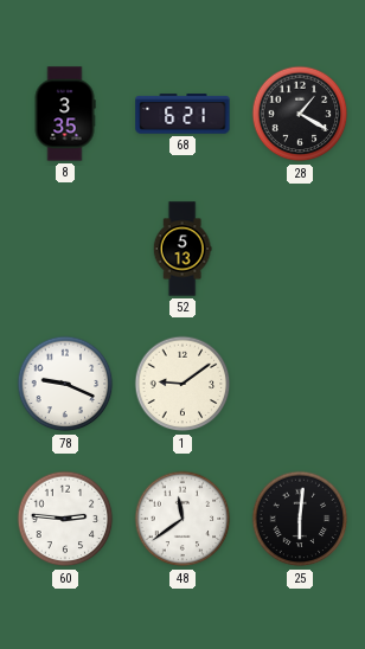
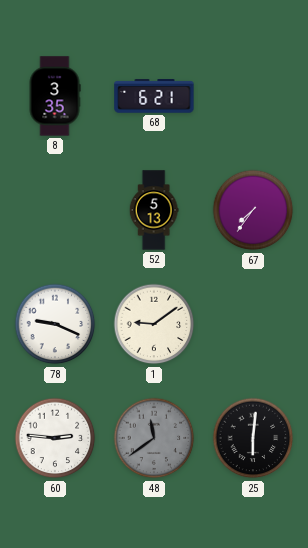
28: 1:20 -> none
67: none -> 7:36
48 dial: white -> grey
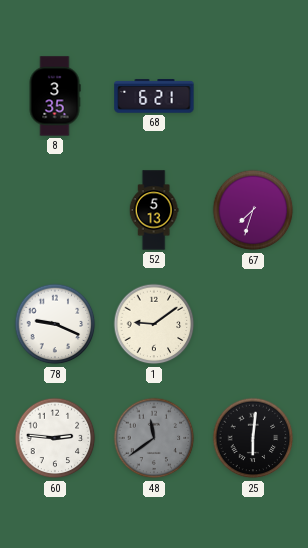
67: 7:36 -> 7:33
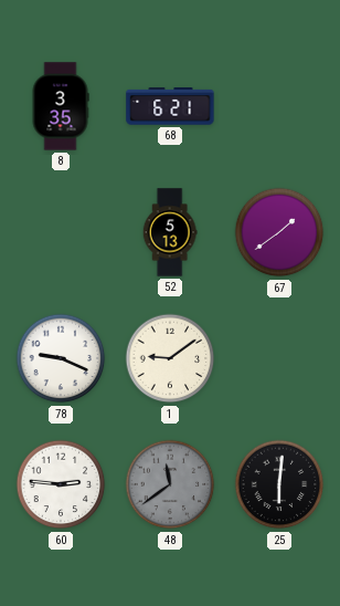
67: 7:33 -> 1:39
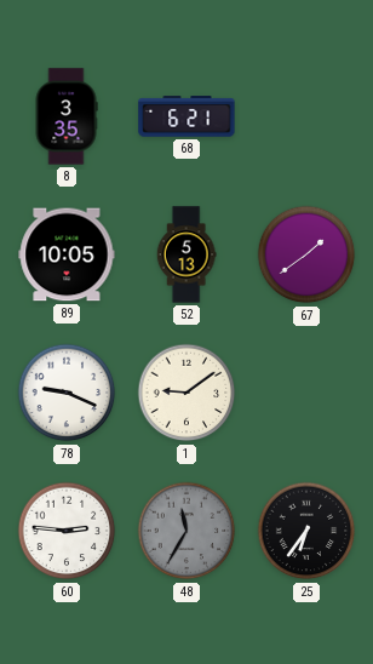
89: none -> 10:05
48: 11:39 -> 11:35
25: 6:01 -> 6:36
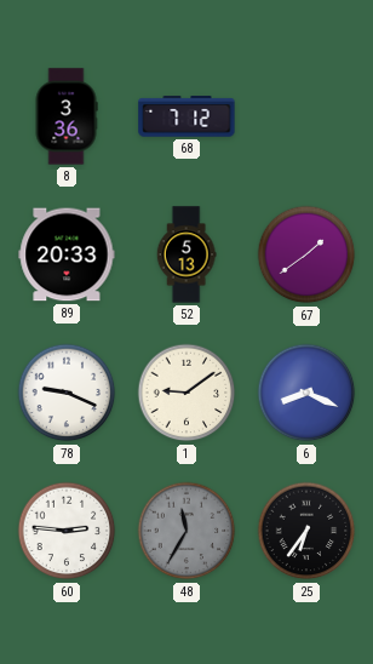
8: 3:35 -> 3:36
68: 6:21 -> 7:12
89: 10:05 -> 20:33
6: none -> 8:19
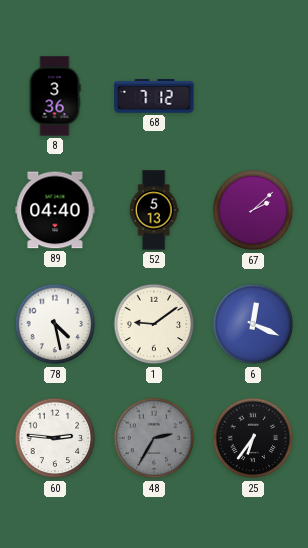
89: 20:33 -> 04:40
67: 1:39 -> 2:08
78: 9:19 -> 4:28
6: 8:19 -> 12:19
48: 11:35 -> 2:35
